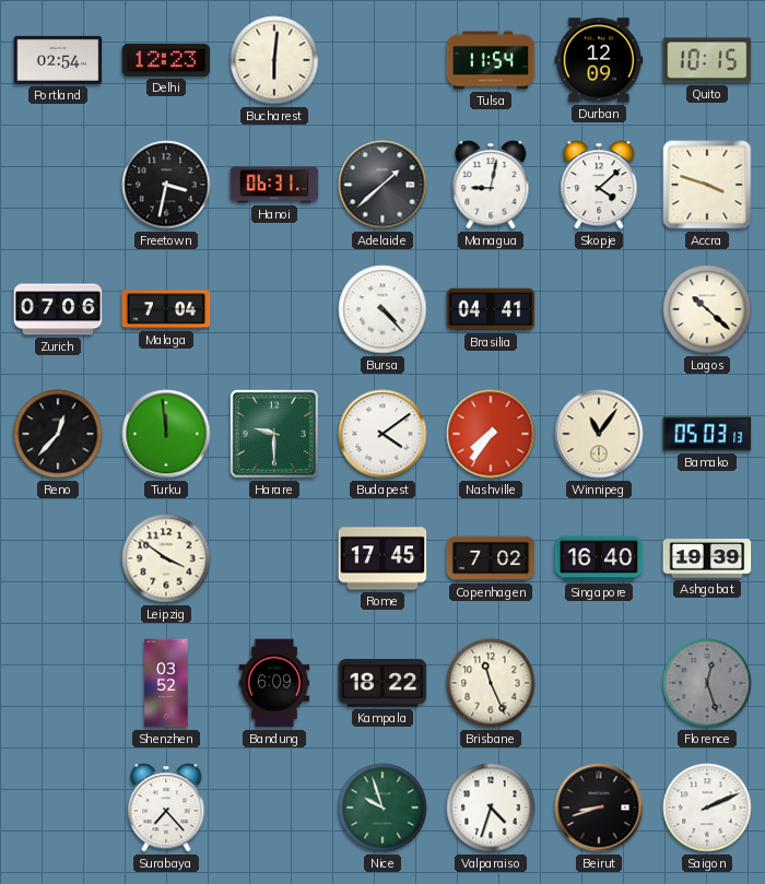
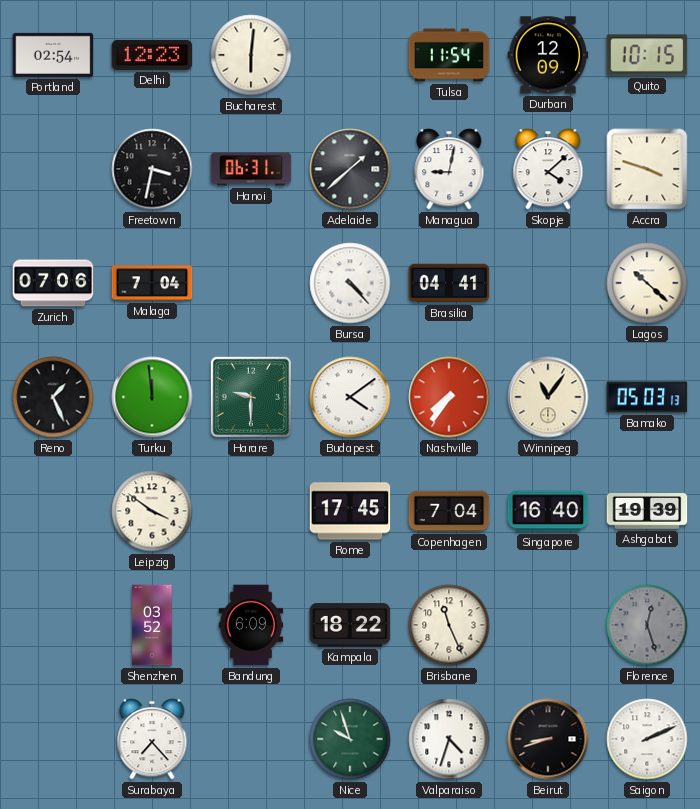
Reno: 12:37 -> 1:26
Copenhagen: 7:02 -> 7:04
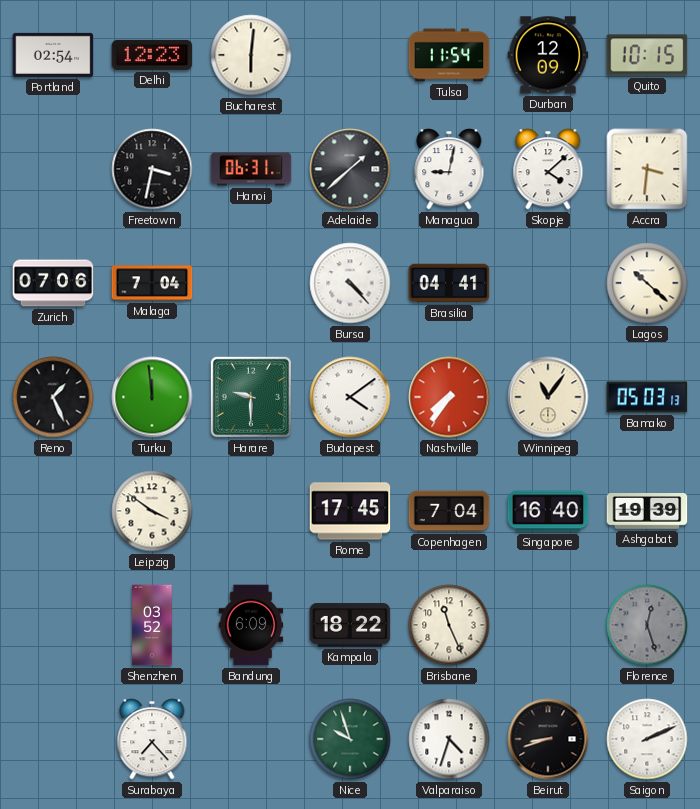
Accra: 3:48 -> 3:31
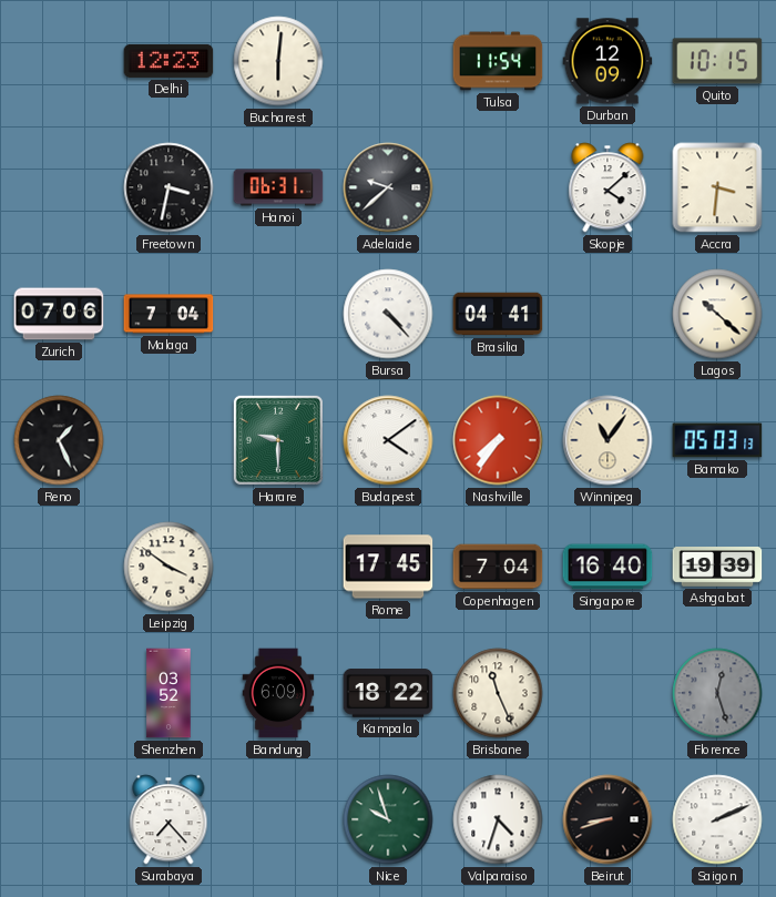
Portland: 02:54 -> none
Adelaide: 1:38 -> 9:38
Managua: 9:02 -> none
Turku: 11:59 -> none
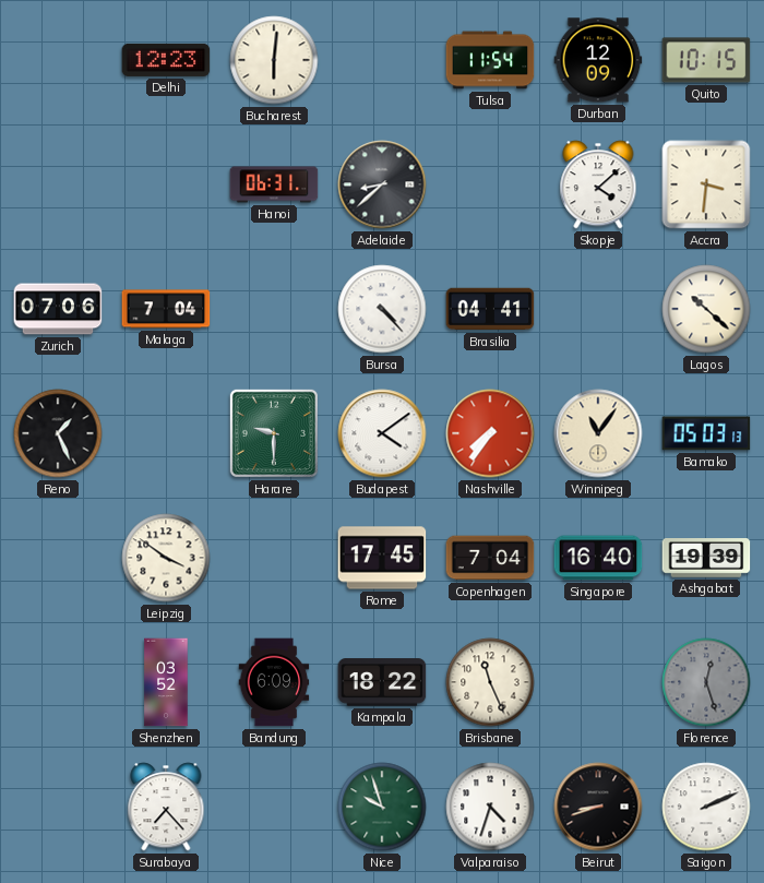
Freetown: 3:32 -> none
Adelaide: 9:38 -> 8:38
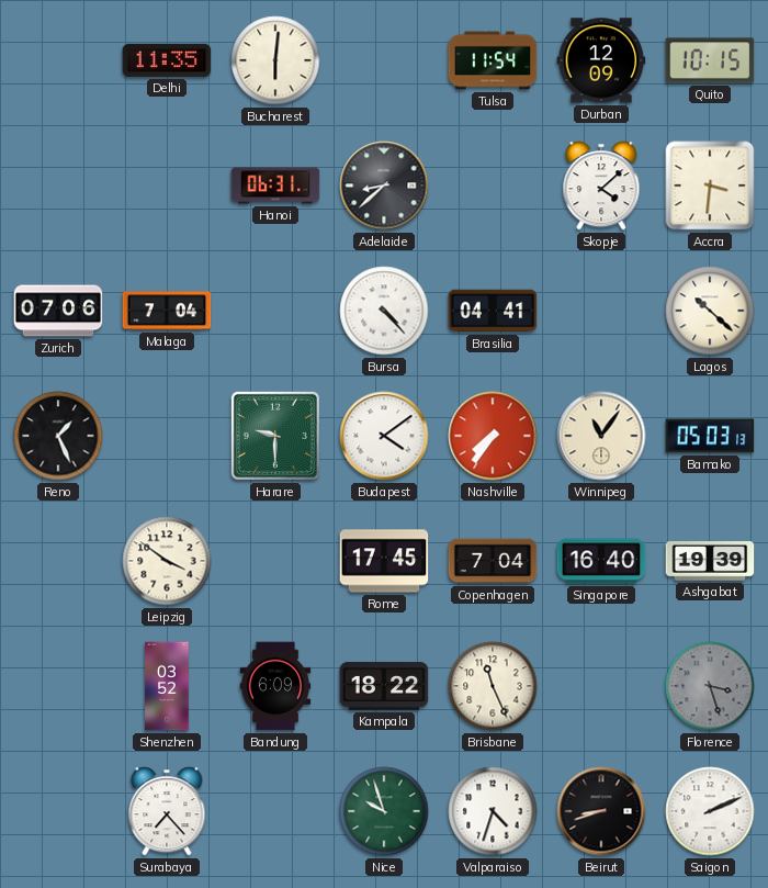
Delhi: 12:23 -> 11:35
Florence: 12:27 -> 3:27
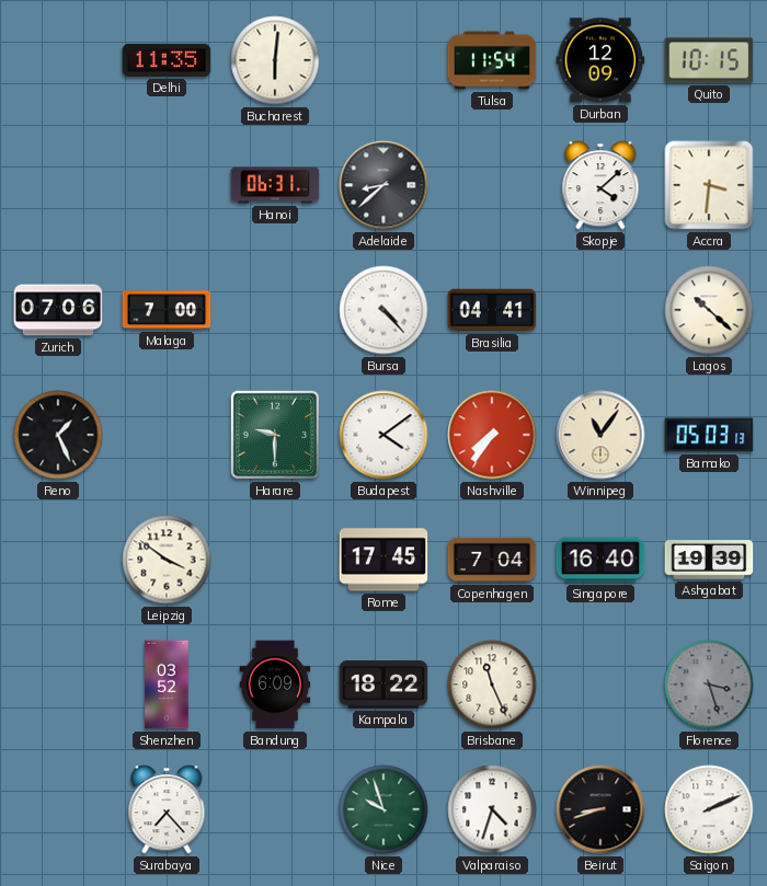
Malaga: 7:04 -> 7:00
